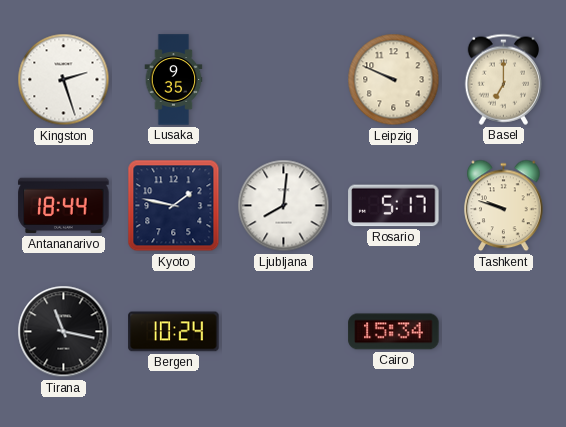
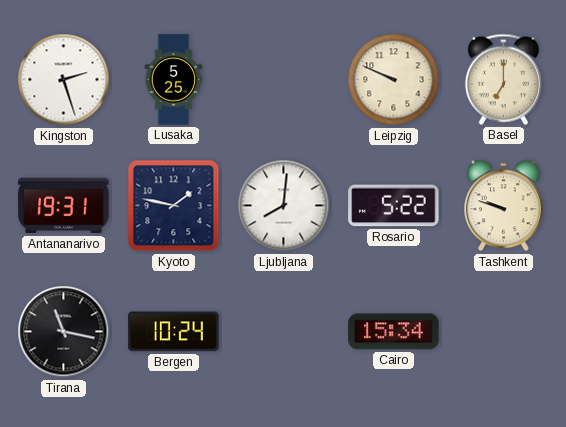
Lusaka: 9:35 -> 5:25
Antananarivo: 18:44 -> 19:31
Rosario: 5:17 -> 5:22
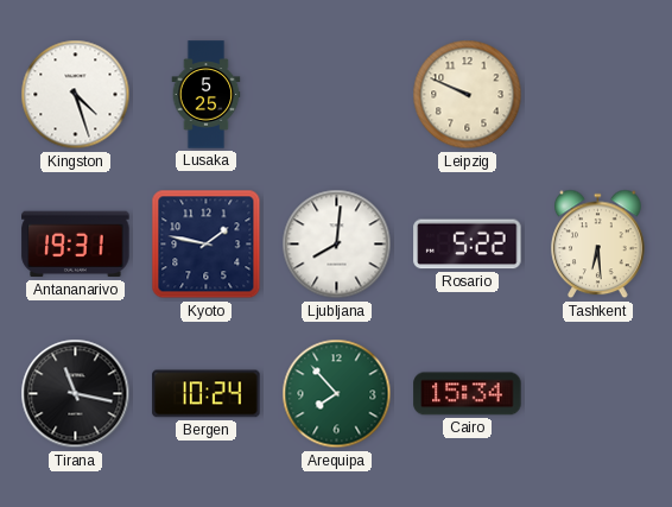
Kingston: 2:27 -> 4:27
Basel: 7:00 -> none
Tashkent: 9:48 -> 6:29
Arequipa: none -> 7:53
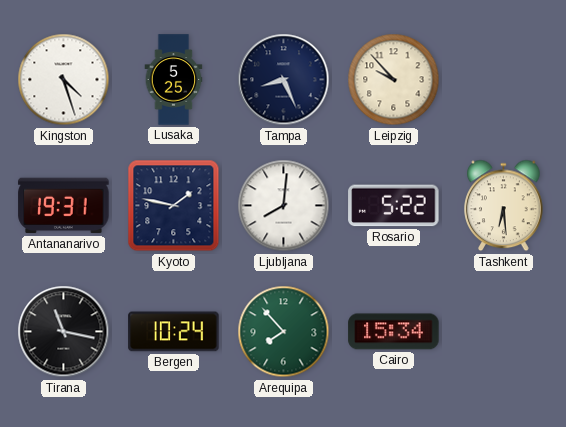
Tampa: none -> 8:26
Leipzig: 9:49 -> 9:53
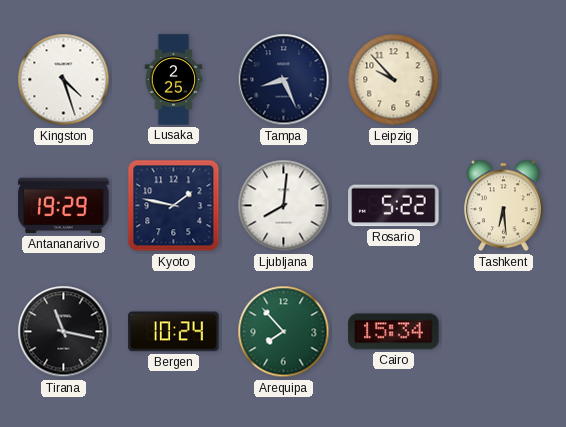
Lusaka: 5:25 -> 2:25
Antananarivo: 19:31 -> 19:29
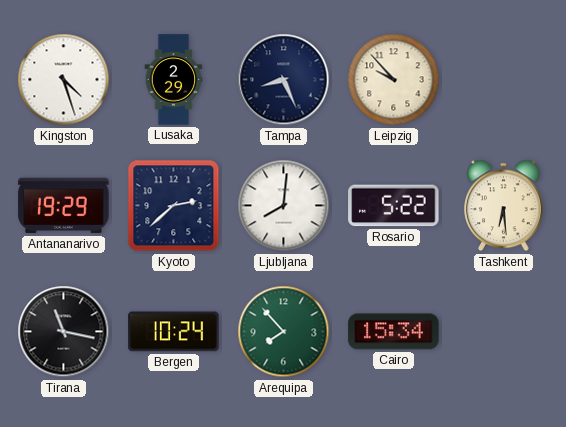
Lusaka: 2:25 -> 2:29
Kyoto: 1:47 -> 2:38
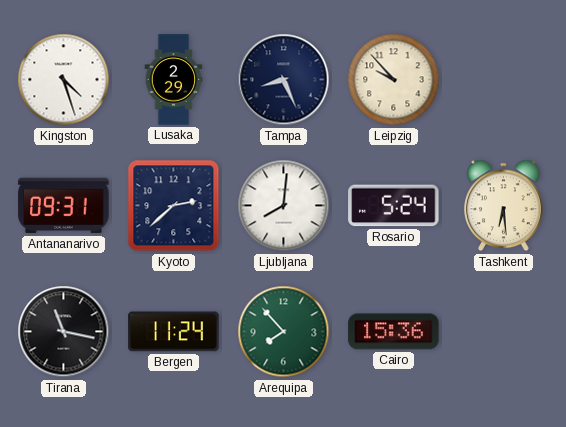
Antananarivo: 19:29 -> 09:31
Rosario: 5:22 -> 5:24
Bergen: 10:24 -> 11:24
Cairo: 15:34 -> 15:36
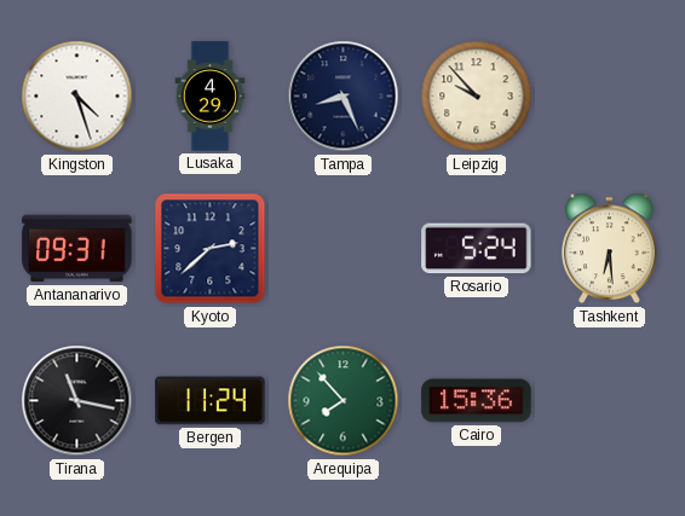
Lusaka: 2:29 -> 4:29
Ljubljana: 8:01 -> none
